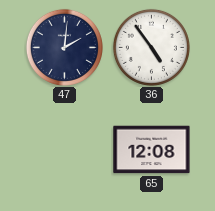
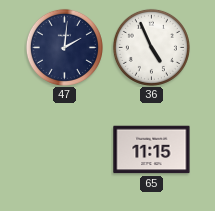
36: 4:54 -> 4:56
65: 12:08 -> 11:15
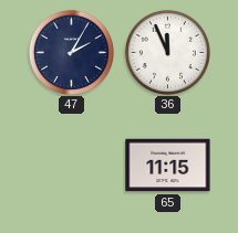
47: 2:01 -> 2:05
36: 4:56 -> 11:56
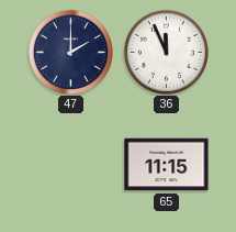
47: 2:05 -> 2:00
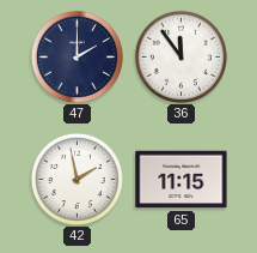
36: 11:56 -> 11:54
42: none -> 1:58
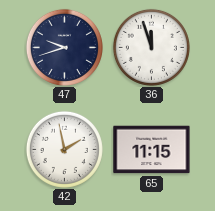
47: 2:00 -> 9:42
36: 11:54 -> 11:57
